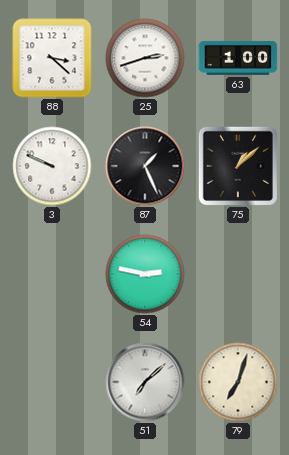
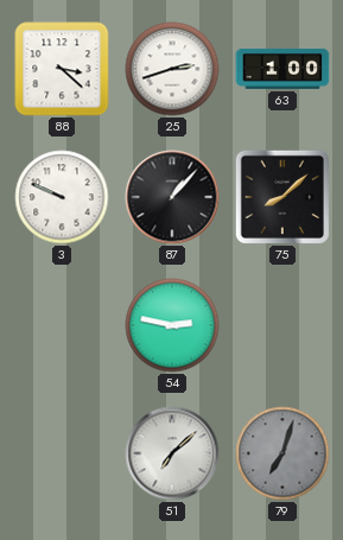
87: 1:26 -> 1:07
75: 1:08 -> 8:08
79 dial: cream -> grey
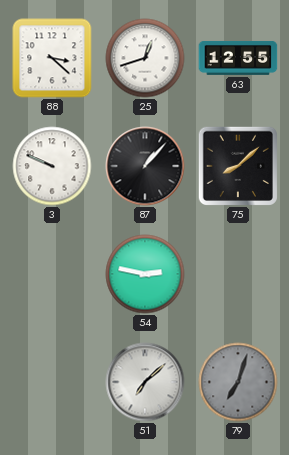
25: 2:42 -> 12:42
63: 1:00 -> 12:55
